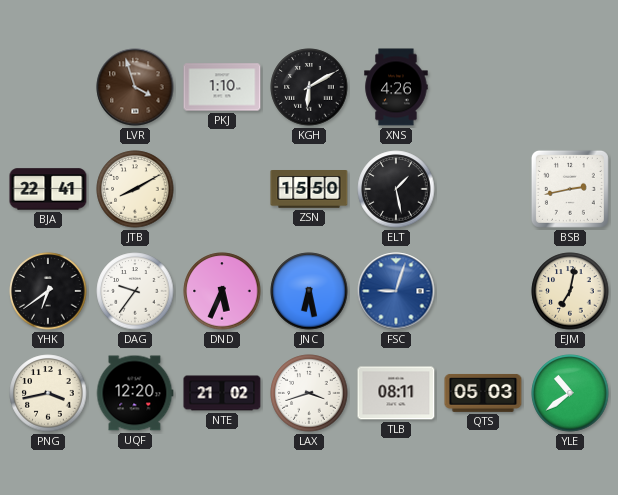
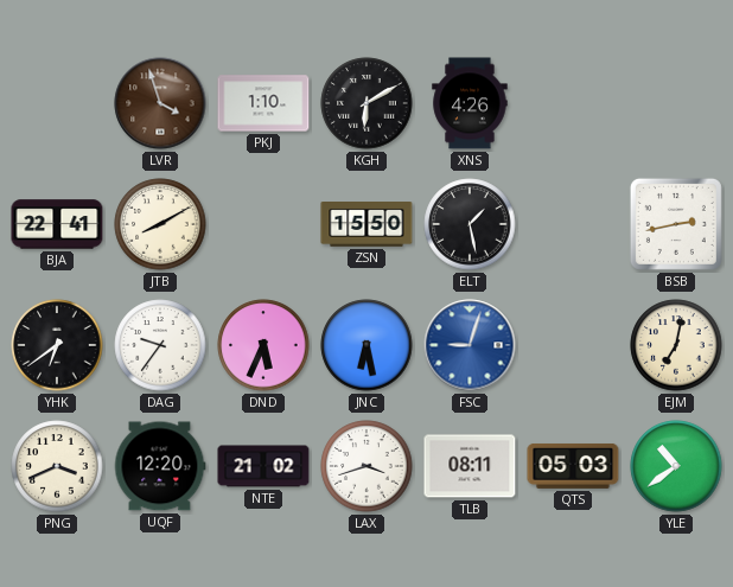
PNG: 3:43 -> 3:41
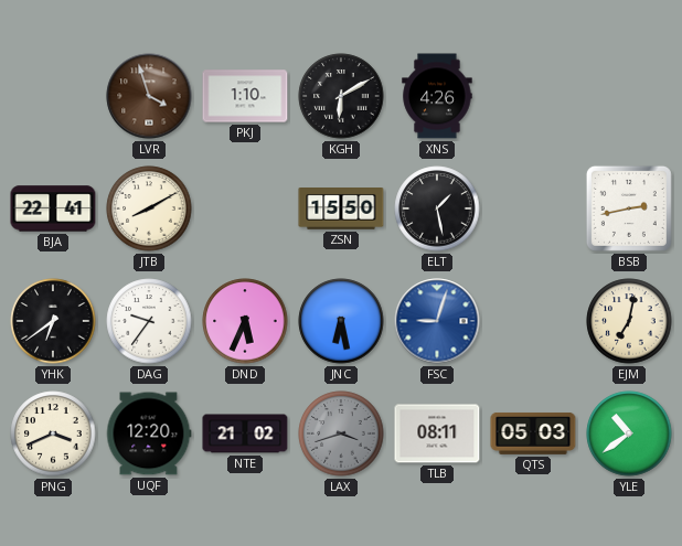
LAX dial: white -> grey
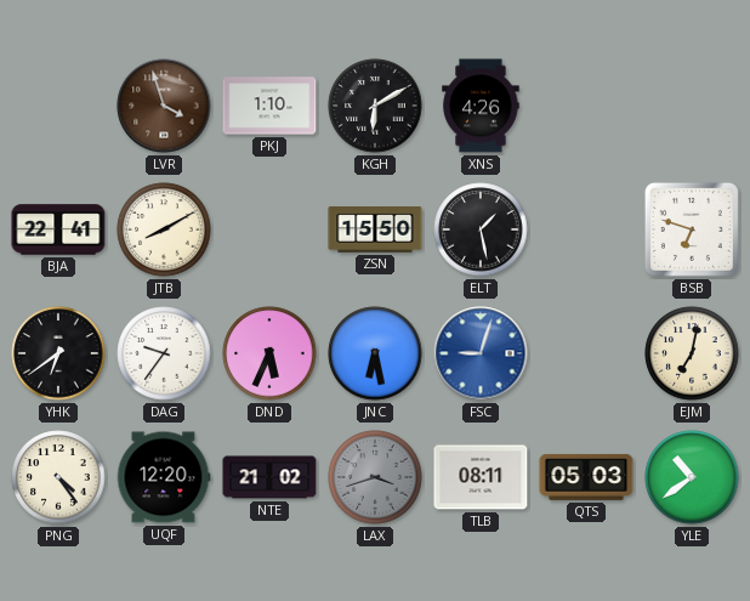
BSB: 2:43 -> 6:48
PNG: 3:41 -> 4:24
